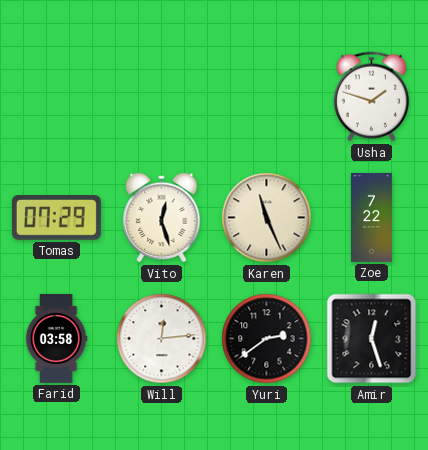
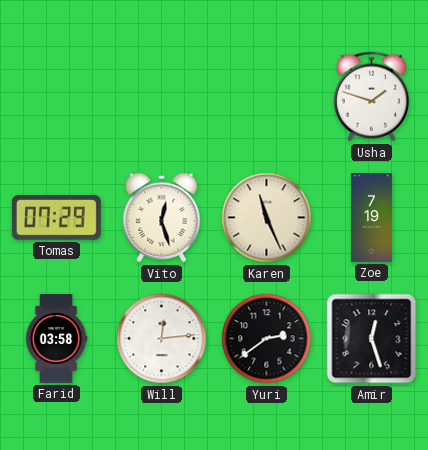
Zoe: 7:22 -> 7:19
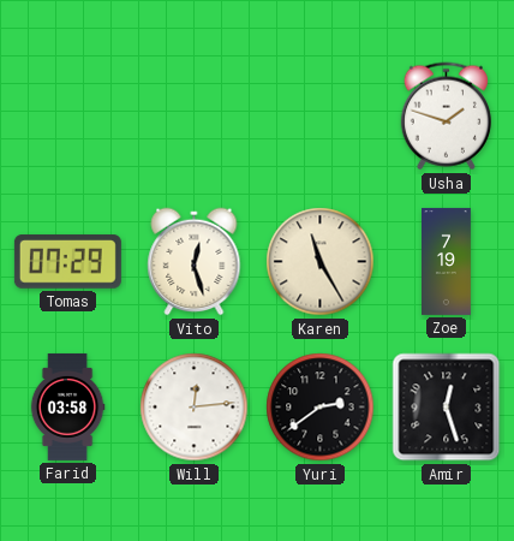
Karen: 11:26 -> 11:25
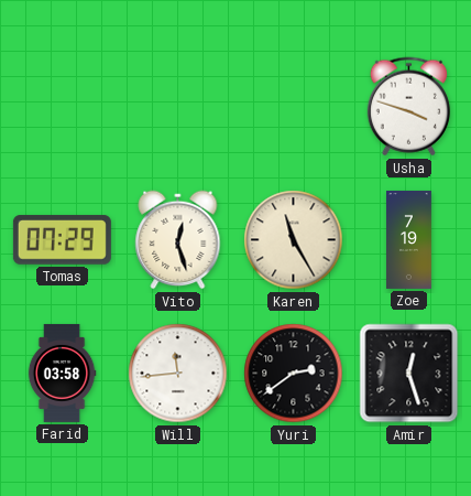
Usha: 1:48 -> 3:48
Will: 12:14 -> 11:44
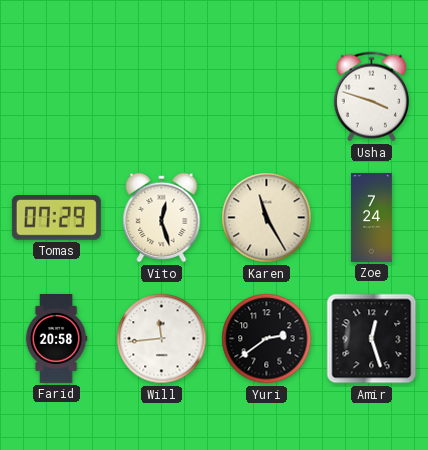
Zoe: 7:19 -> 7:24
Farid: 03:58 -> 20:58
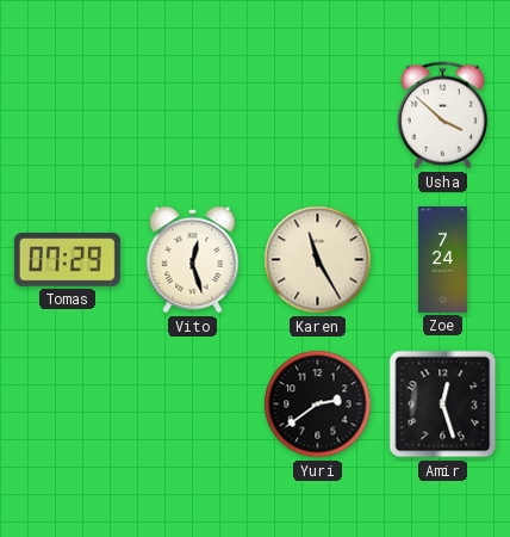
Usha: 3:48 -> 3:52
Farid: 20:58 -> none
Will: 11:44 -> none
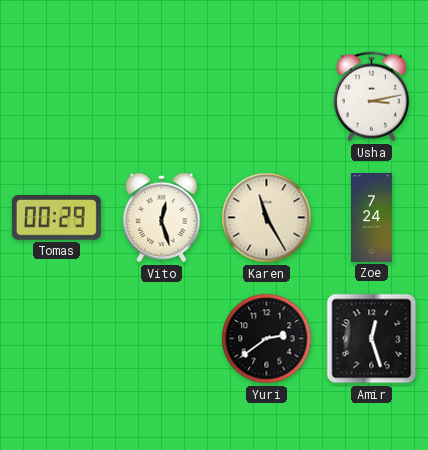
Usha: 3:52 -> 3:13
Tomas: 07:29 -> 00:29
